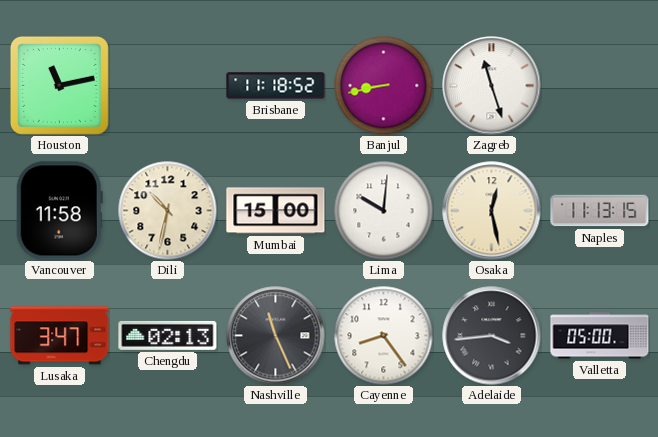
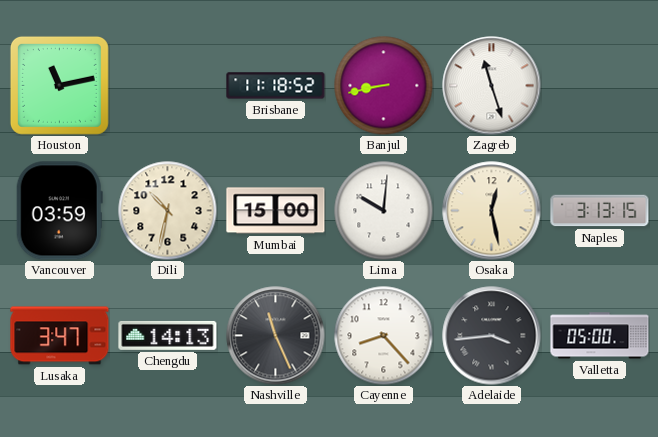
Vancouver: 11:58 -> 03:59
Naples: 11:13 -> 3:13
Chengdu: 02:13 -> 14:13
Cayenne: 8:24 -> 8:23
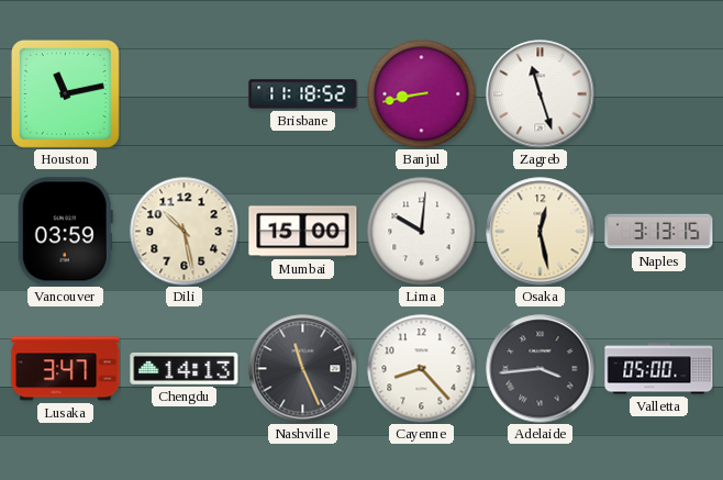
Dili: 10:32 -> 10:28
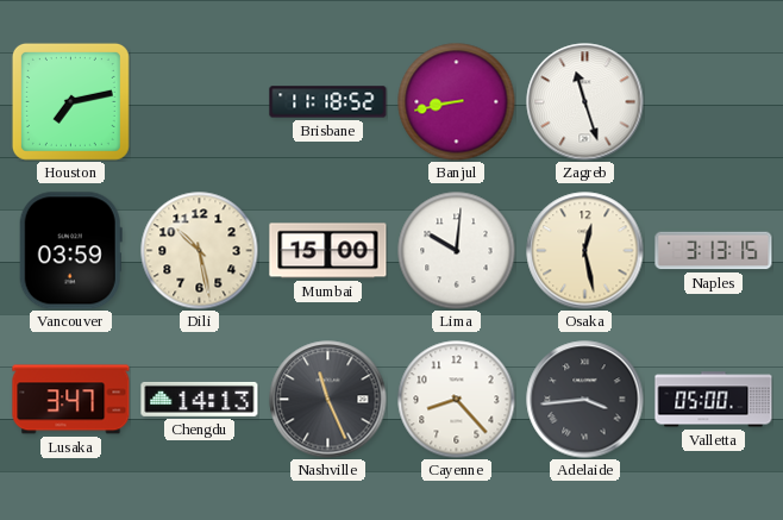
Houston: 11:13 -> 7:13
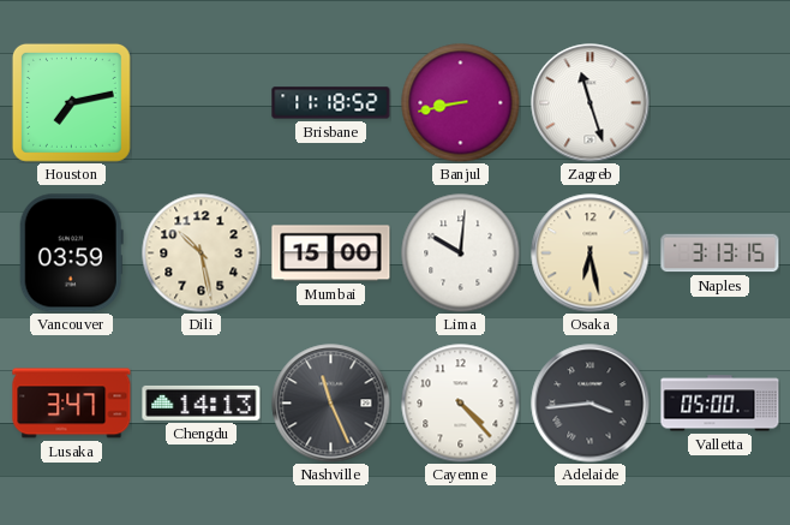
Osaka: 12:28 -> 6:28
Cayenne: 8:23 -> 4:23
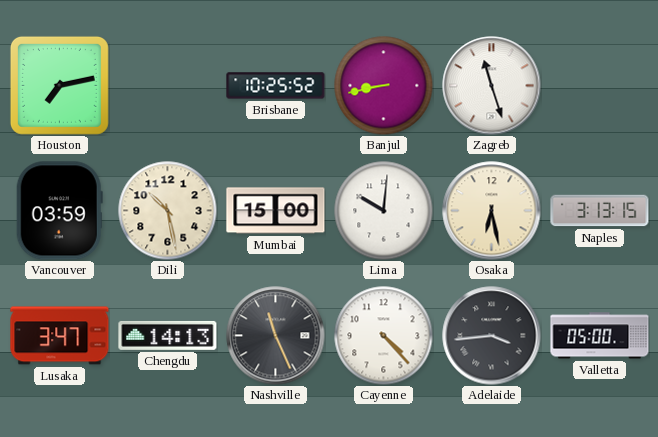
Brisbane: 11:18 -> 10:25
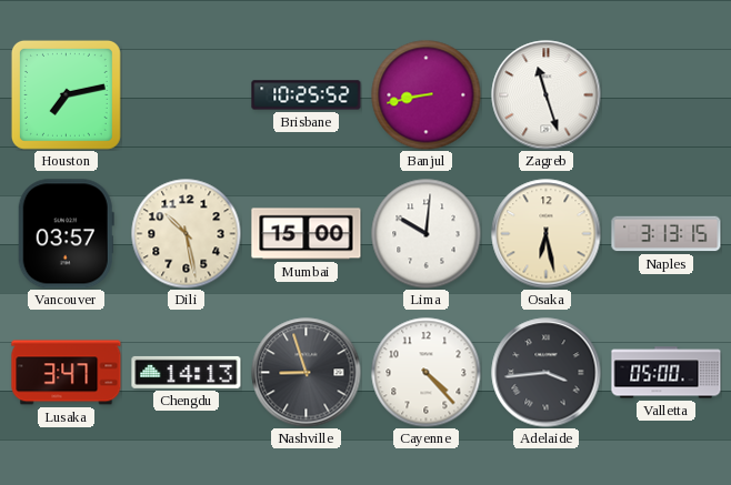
Vancouver: 03:59 -> 03:57
Nashville: 11:26 -> 8:57
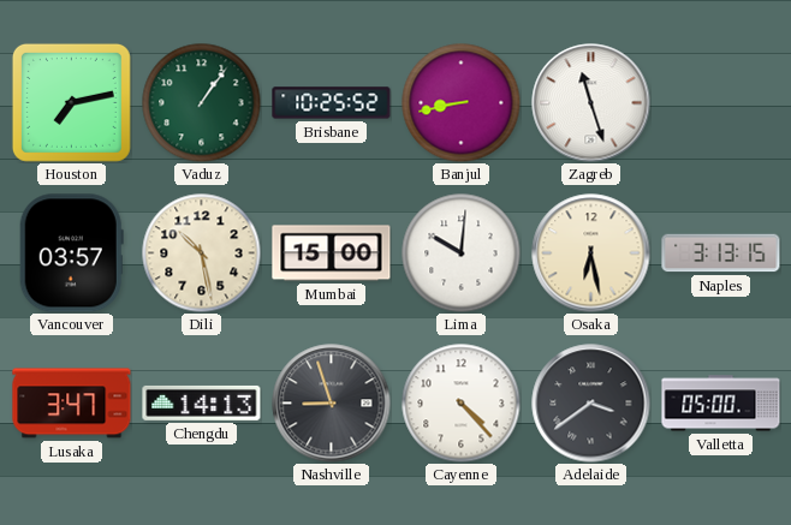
Vaduz: none -> 1:06
Adelaide: 3:44 -> 3:39
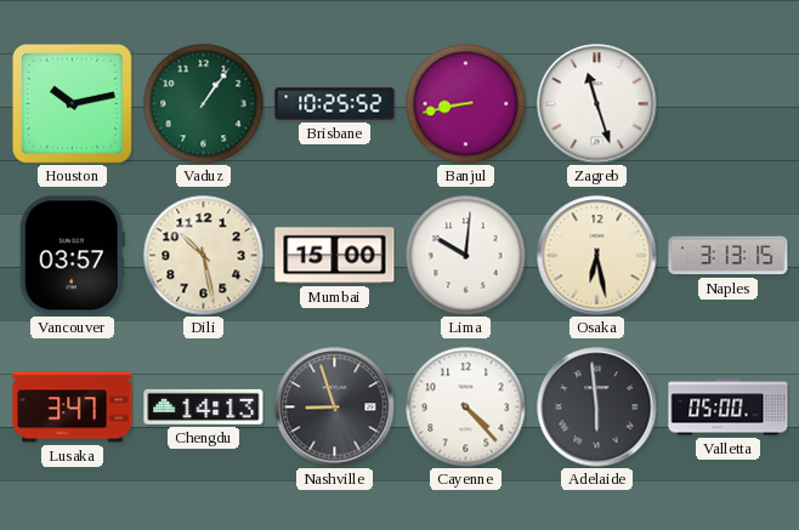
Houston: 7:13 -> 10:13
Adelaide: 3:39 -> 5:59
